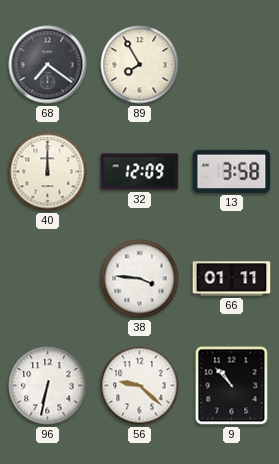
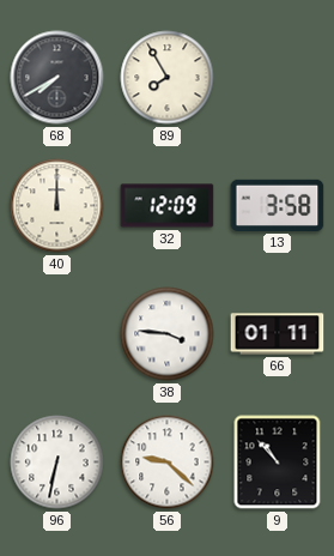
68: 7:21 -> 7:40
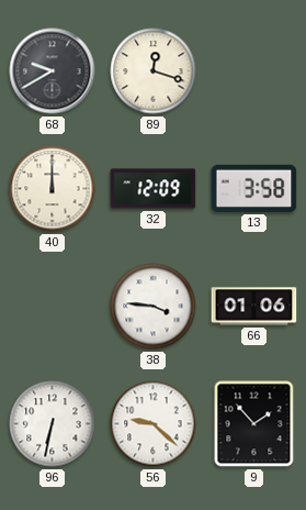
68: 7:40 -> 9:40
89: 7:55 -> 12:18
66: 01:11 -> 01:06
9: 10:53 -> 1:53
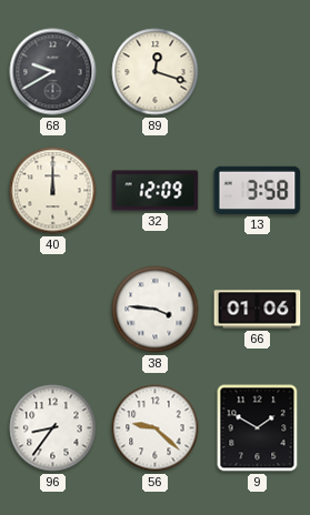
96: 6:32 -> 8:36
9: 1:53 -> 1:50
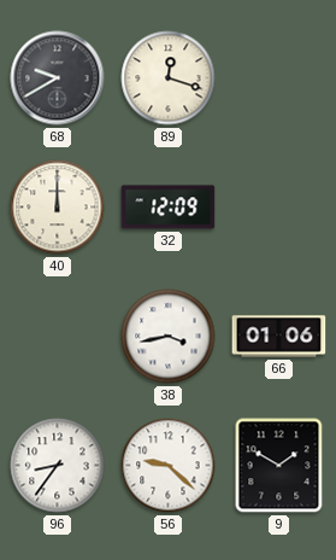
13: 3:58 -> none
38: 3:46 -> 3:43
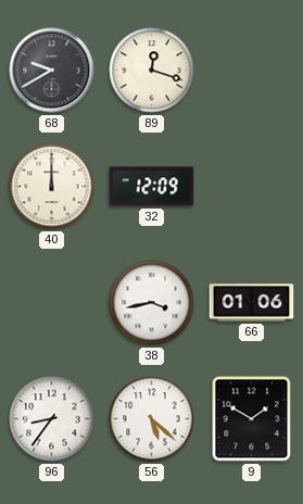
56: 9:22 -> 5:22
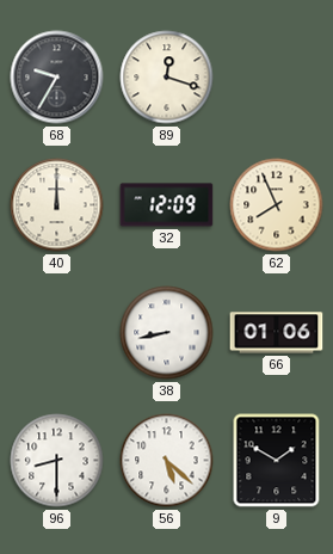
68: 9:40 -> 9:35
62: none -> 7:56
38: 3:43 -> 8:43
96: 8:36 -> 8:30
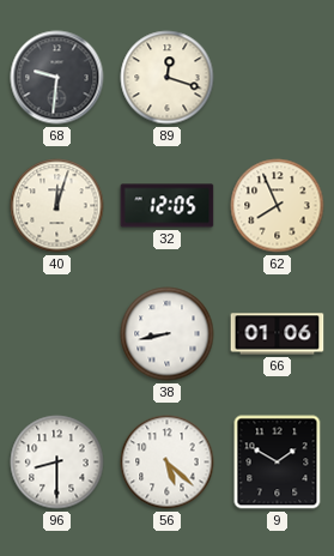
68: 9:35 -> 9:31
40: 12:00 -> 12:03
32: 12:09 -> 12:05
